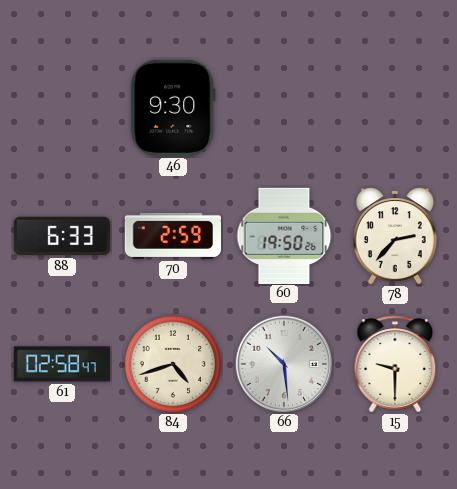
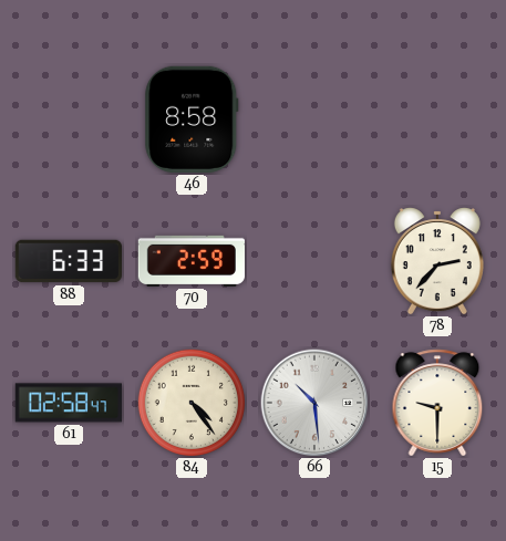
46: 9:30 -> 8:58
60: 19:50 -> none
84: 4:42 -> 4:24
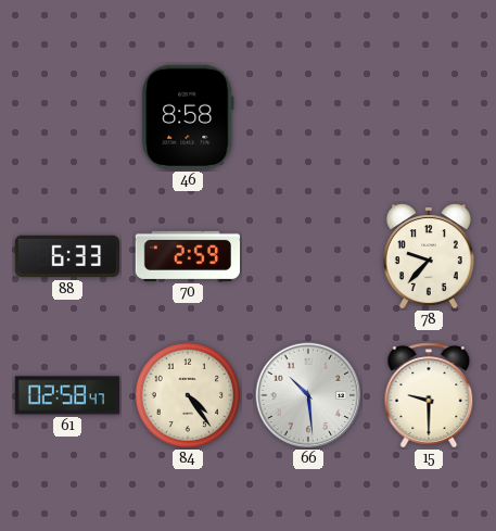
78: 2:37 -> 9:37
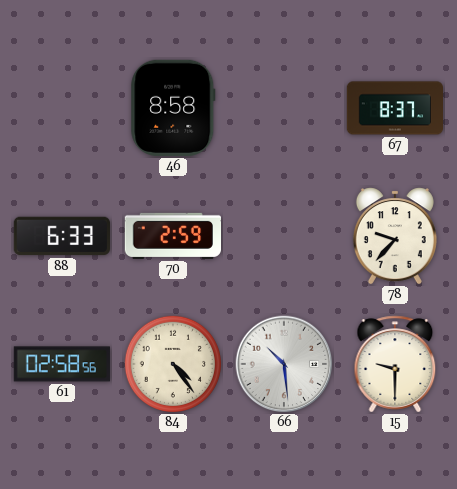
67: none -> 8:37
61: 02:58:47 -> 02:58:56
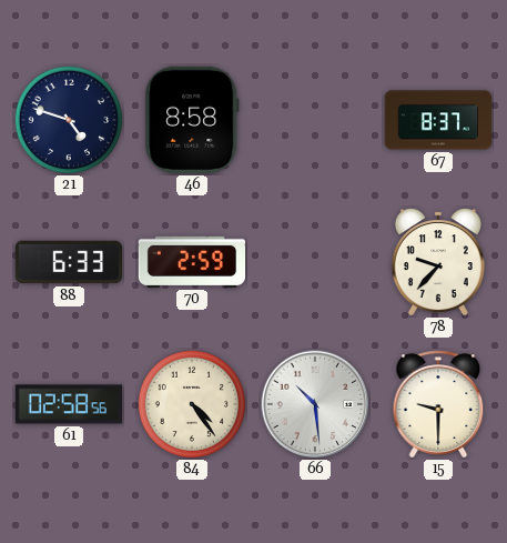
21: none -> 4:48
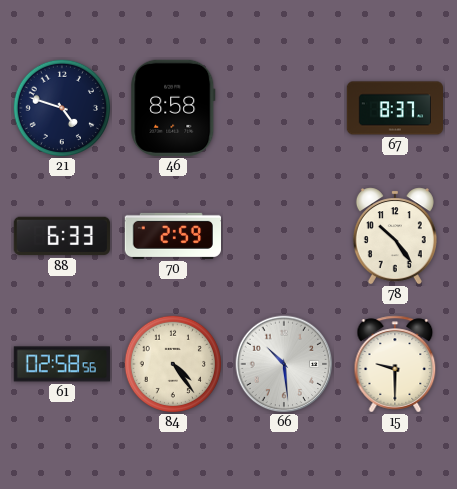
78: 9:37 -> 10:24
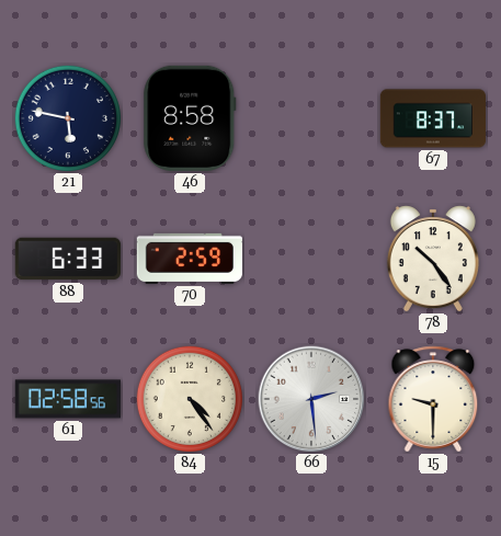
21: 4:48 -> 5:47
66: 10:29 -> 2:29
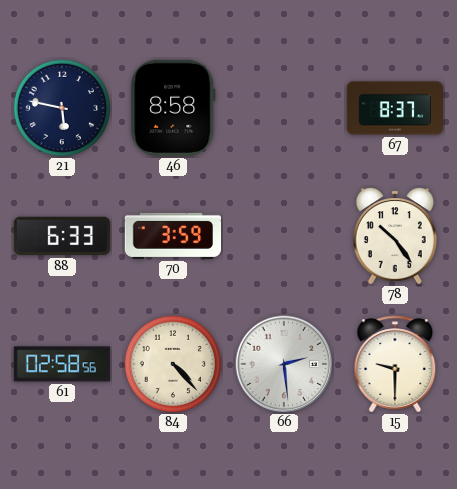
70: 2:59 -> 3:59
84: 4:24 -> 4:23
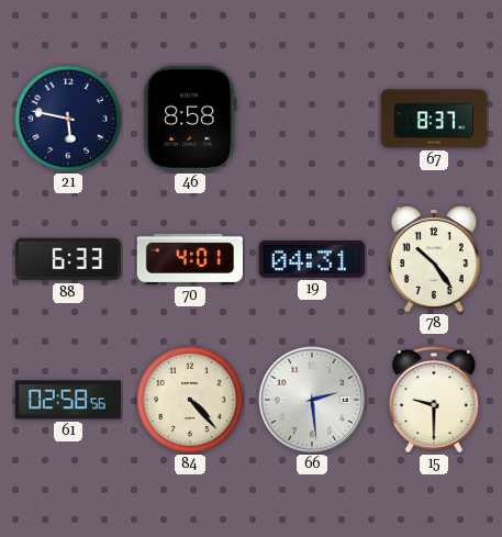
70: 3:59 -> 4:01
19: none -> 04:31
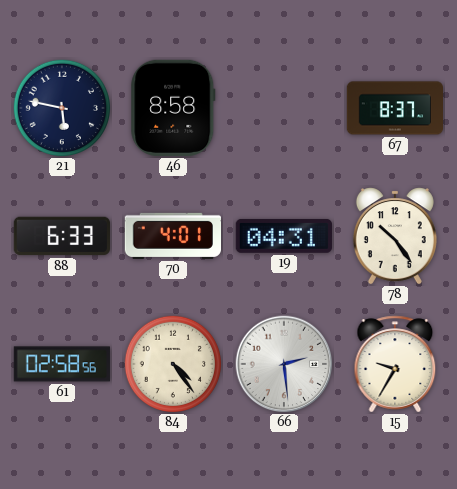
84: 4:23 -> 4:24
15: 9:30 -> 9:35
